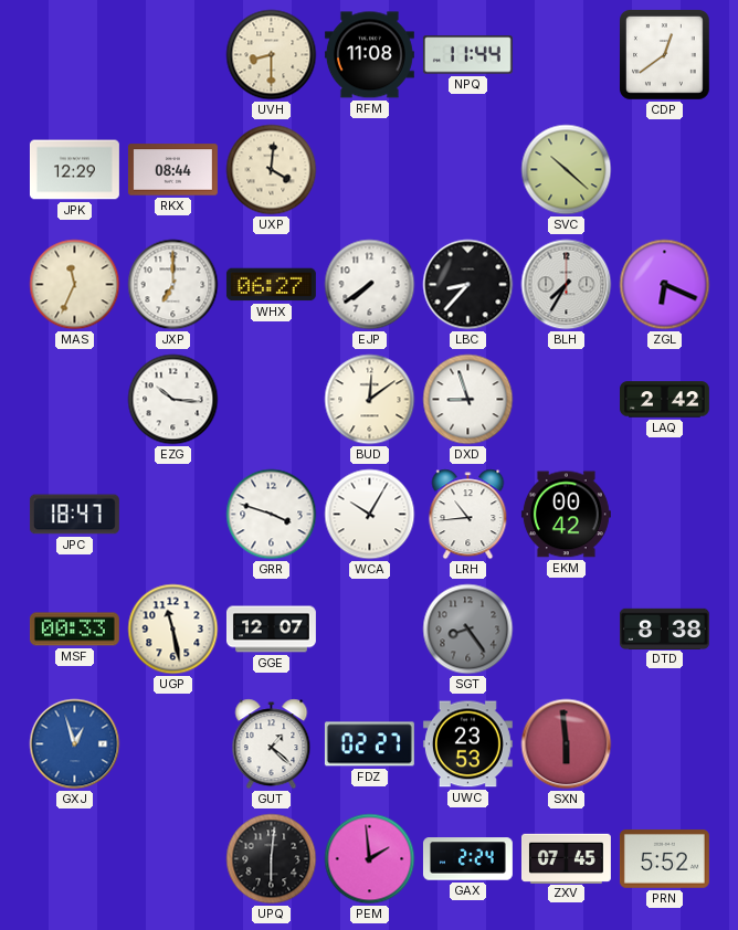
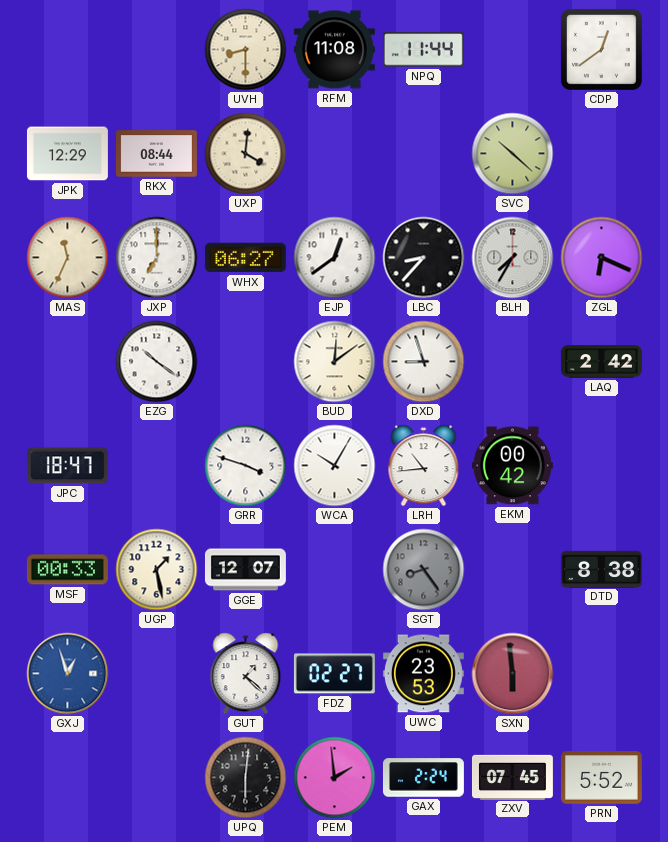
EJP: 7:39 -> 12:39
EZG: 10:16 -> 10:21
UGP: 11:28 -> 1:28
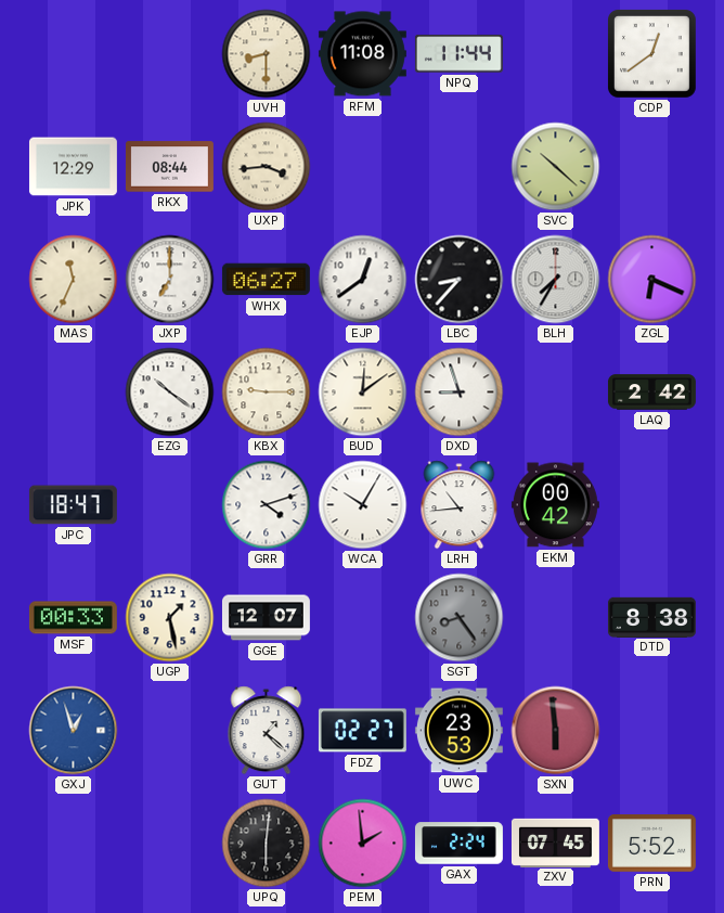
UXP: 4:01 -> 3:44
KBX: none -> 9:15
GRR: 3:48 -> 4:12
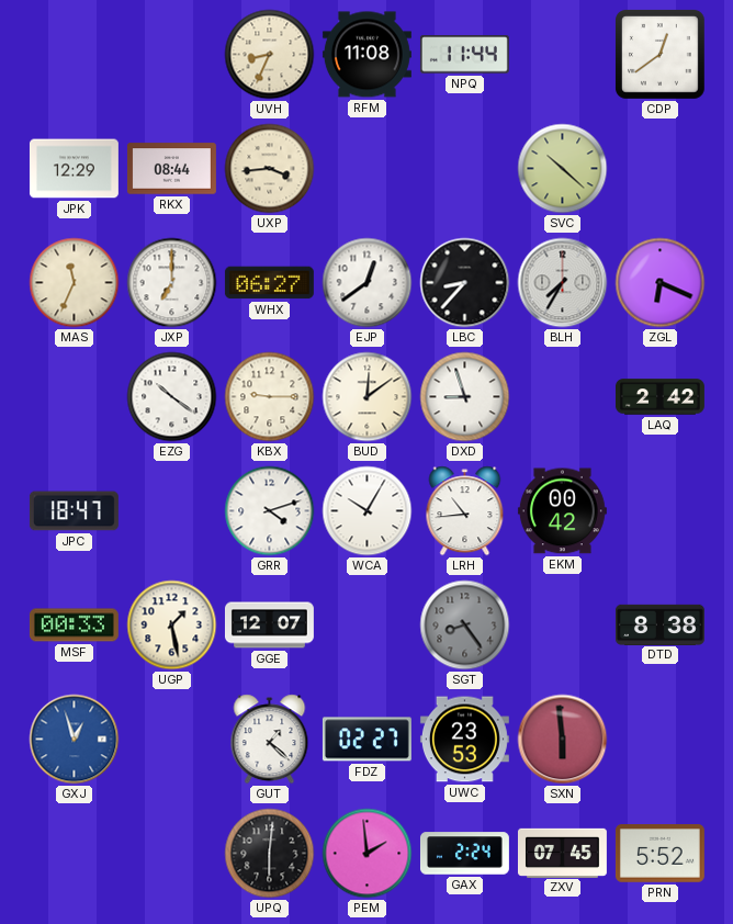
UVH: 8:30 -> 8:34
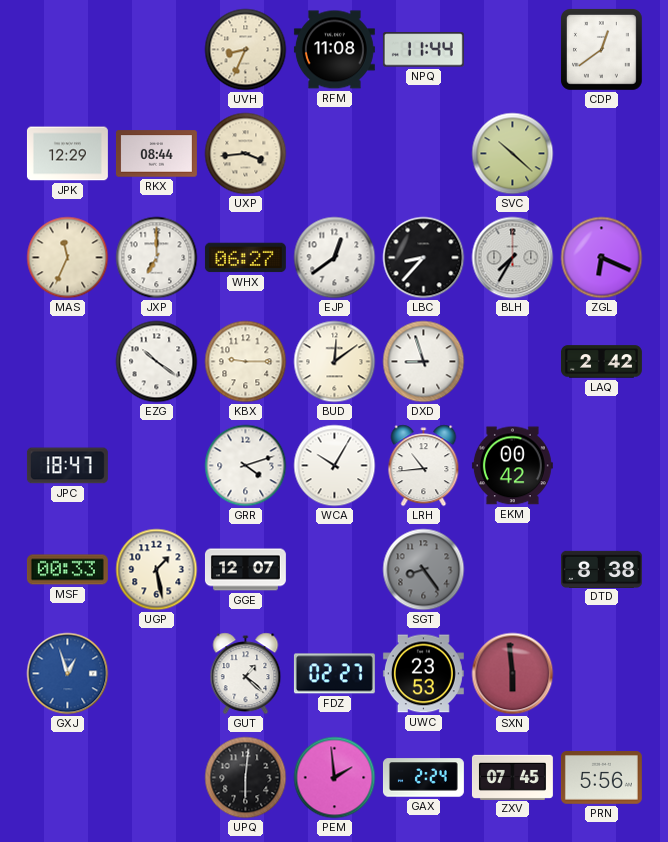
PRN: 5:52 -> 5:56
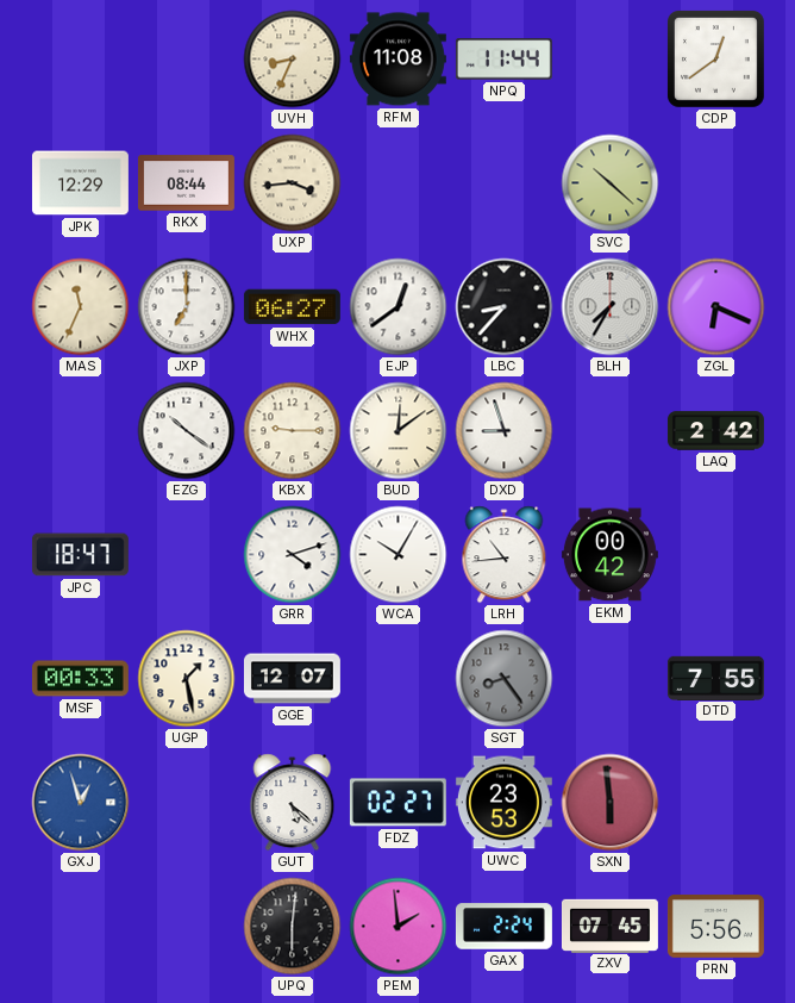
DTD: 8:38 -> 7:55
GUT: 1:22 -> 5:22
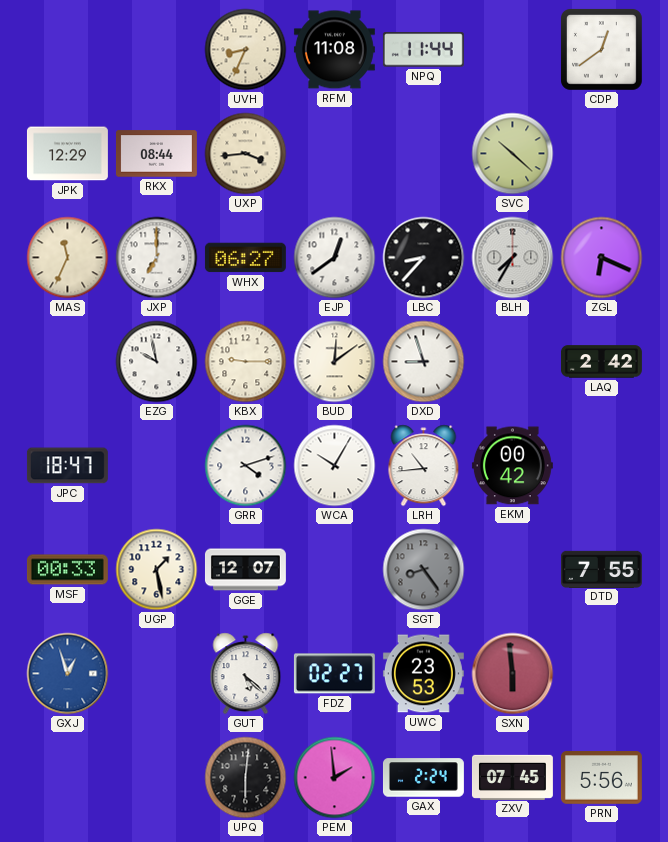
EZG: 10:21 -> 9:58
